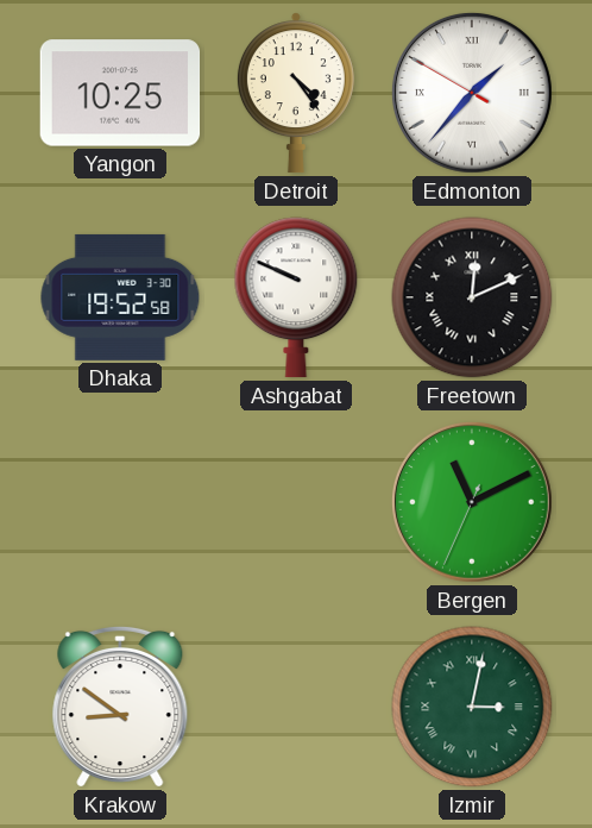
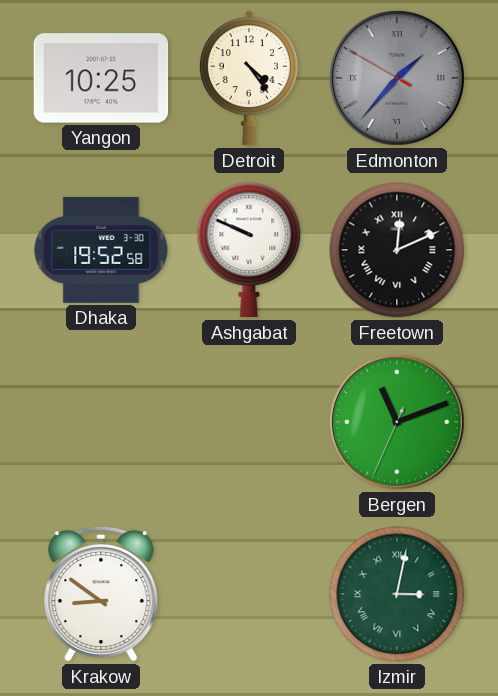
Edmonton dial: white -> grey
Bergen: 11:10 -> 11:11
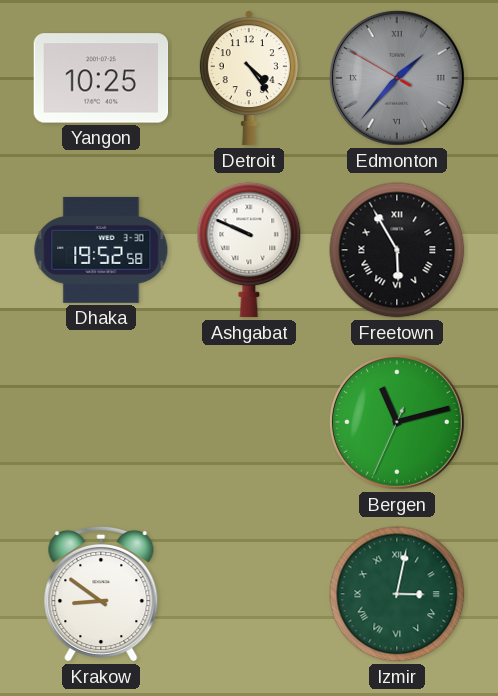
Freetown: 12:11 -> 5:55
Bergen: 11:11 -> 11:12
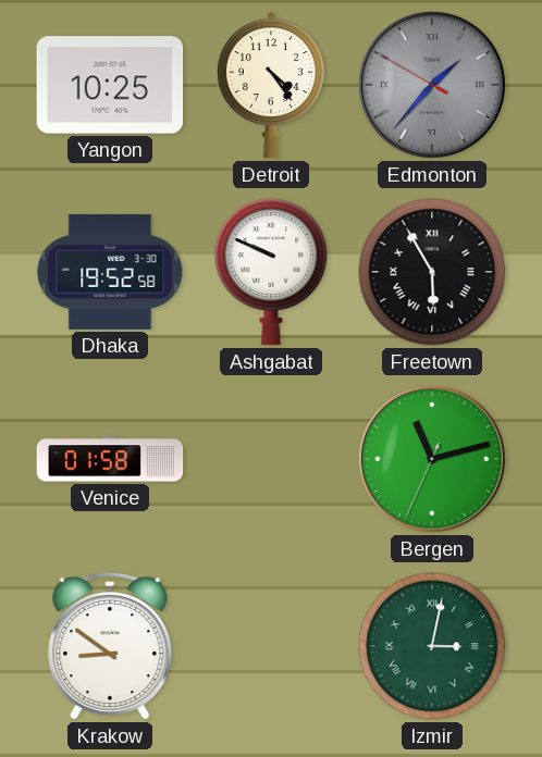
Venice: none -> 01:58
